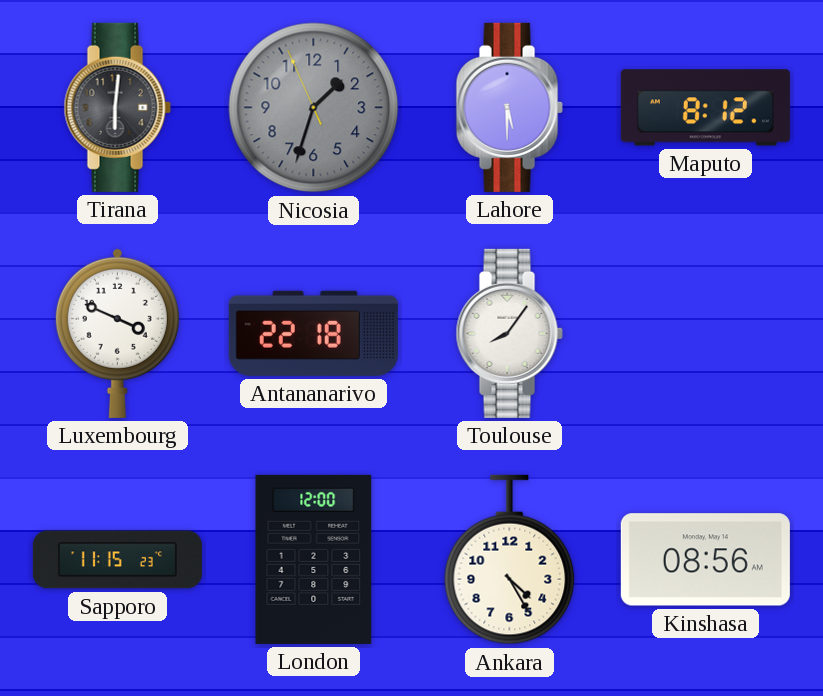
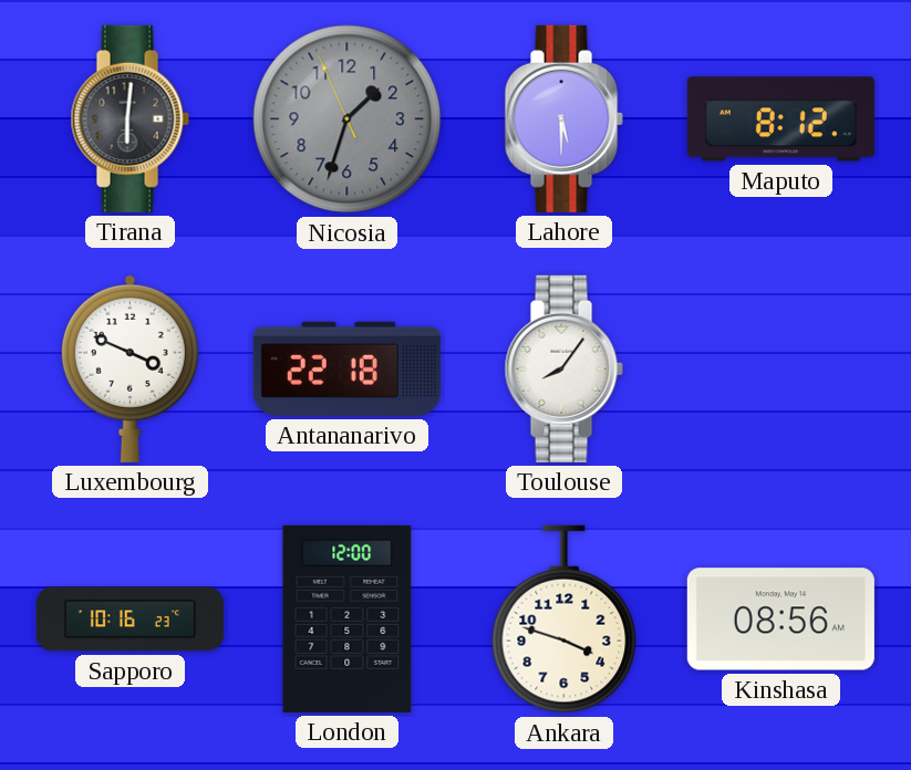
Sapporo: 11:15 -> 10:16
Ankara: 4:25 -> 3:48
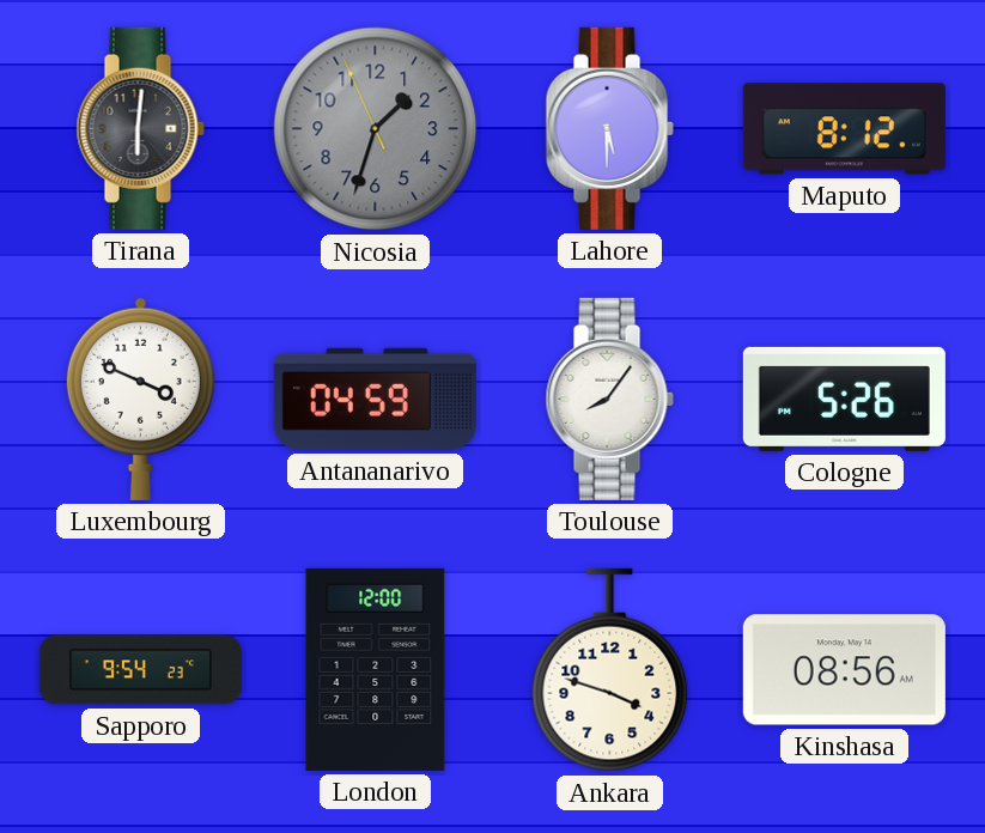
Antananarivo: 22:18 -> 04:59
Cologne: none -> 5:26
Sapporo: 10:16 -> 9:54
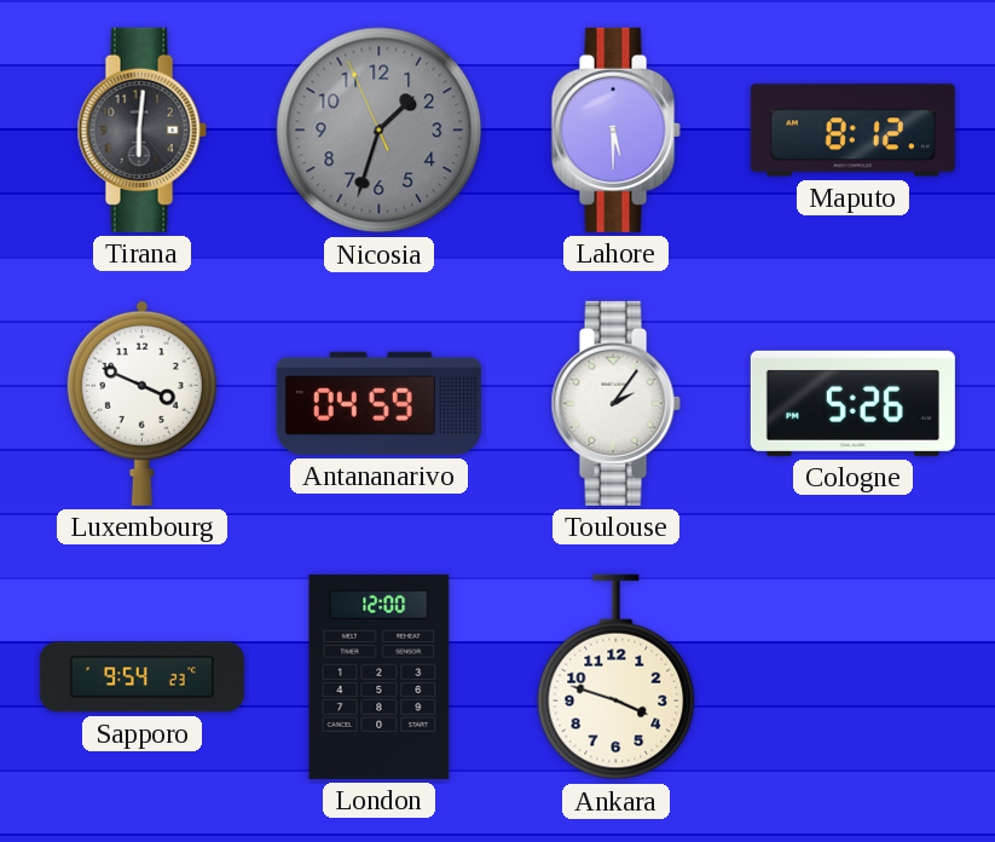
Toulouse: 8:06 -> 2:06
Kinshasa: 08:56 -> none
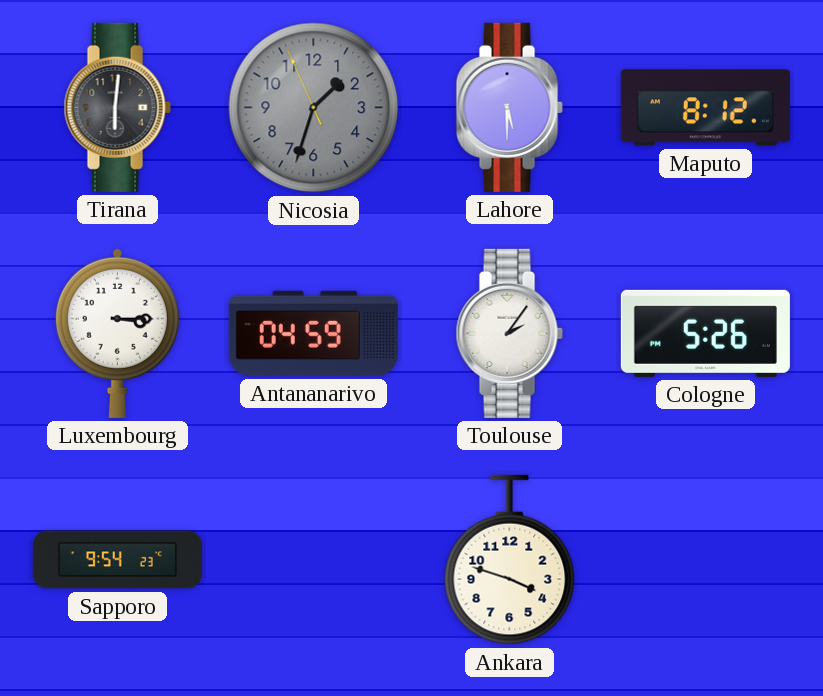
Luxembourg: 3:49 -> 3:15
London: 12:00 -> none
